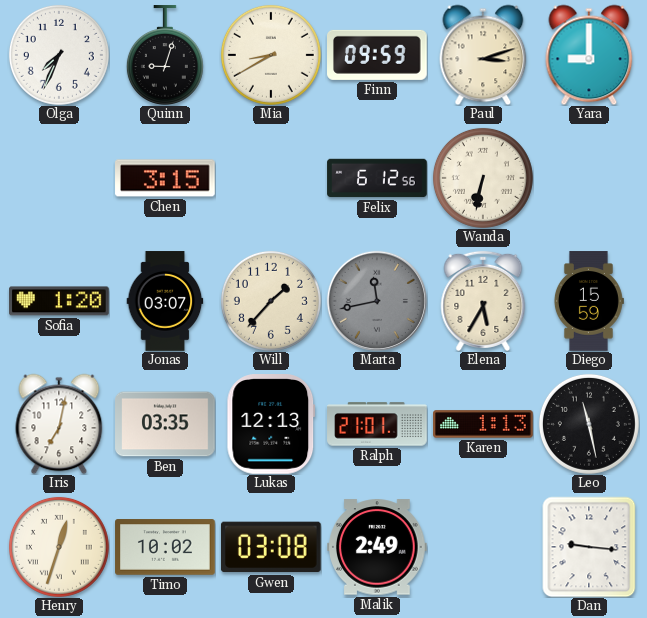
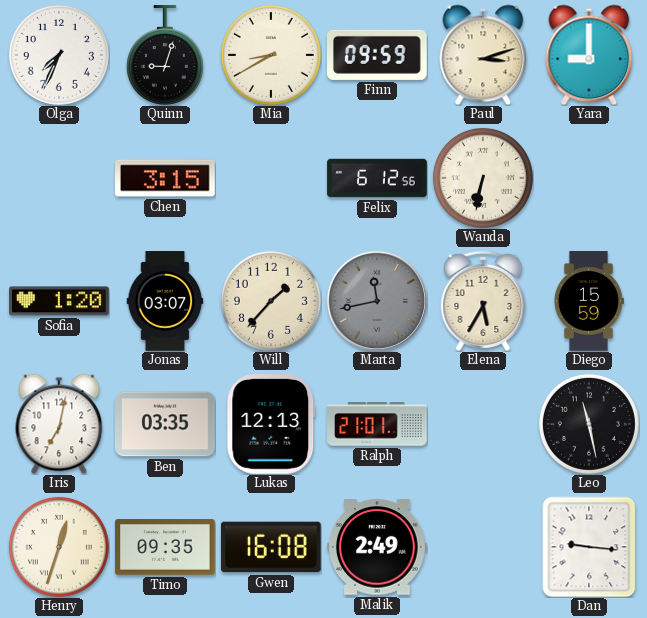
Karen: 1:13 -> none
Timo: 10:02 -> 09:35
Gwen: 03:08 -> 16:08
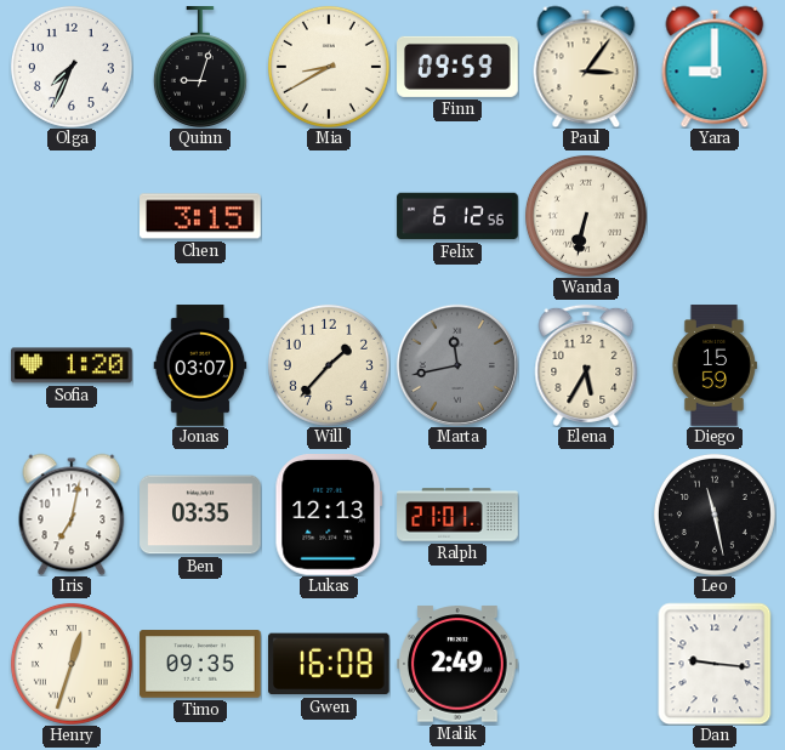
Paul: 3:12 -> 3:06
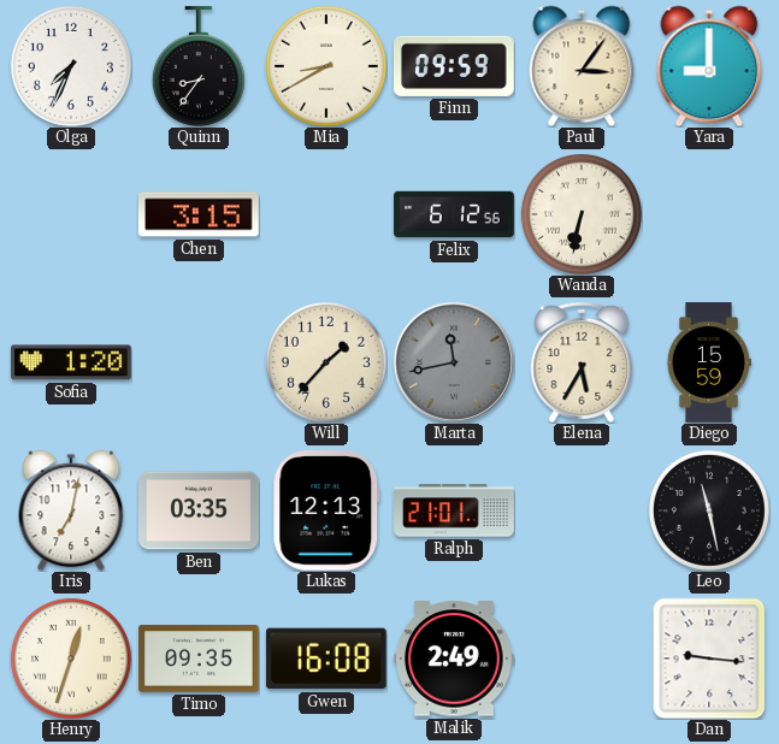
Quinn: 9:03 -> 8:36
Jonas: 03:07 -> none
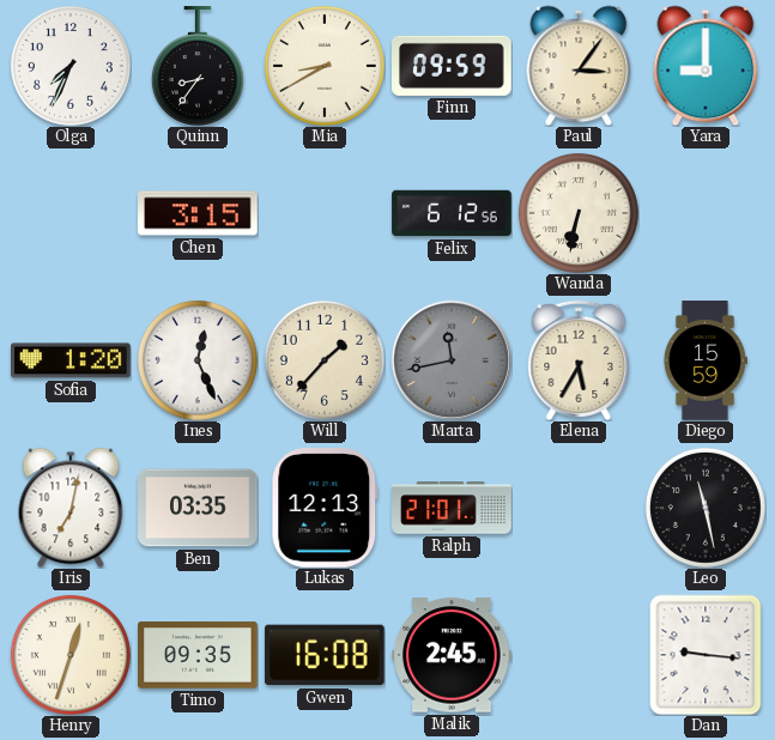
Ines: none -> 12:26
Malik: 2:49 -> 2:45
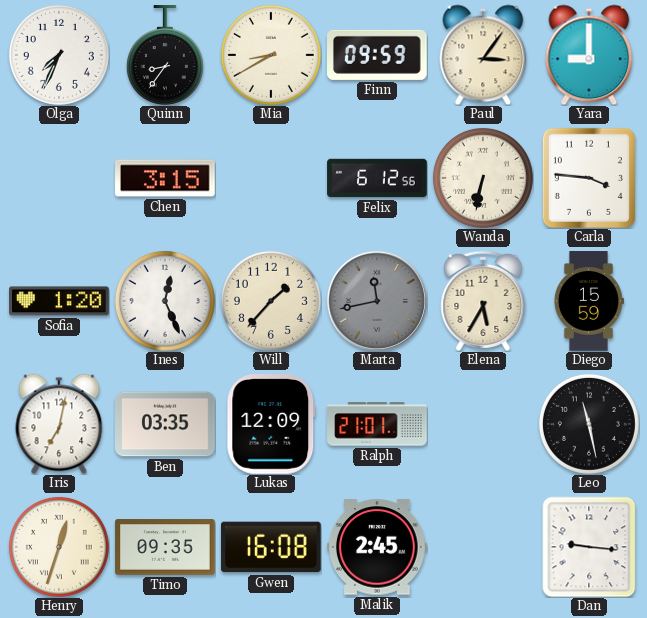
Carla: none -> 3:46
Lukas: 12:13 -> 12:09
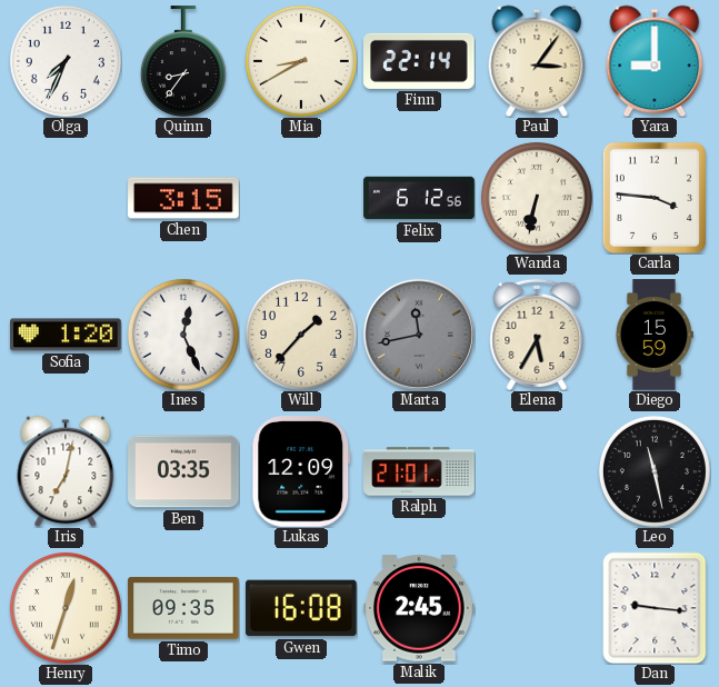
Finn: 09:59 -> 22:14
